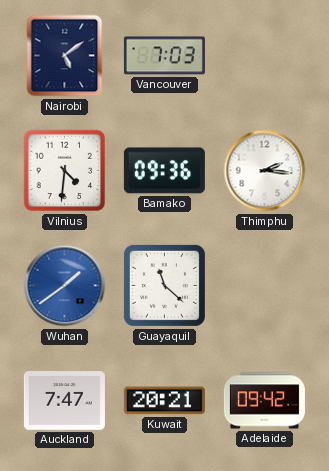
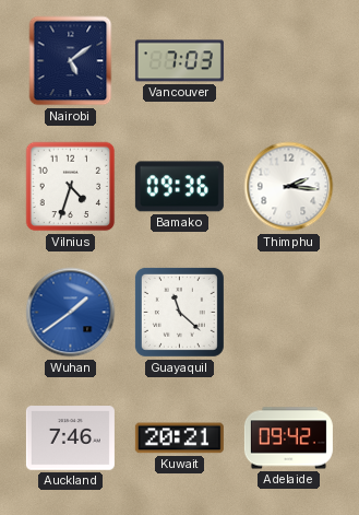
Vilnius: 4:31 -> 4:33
Auckland: 7:47 -> 7:46
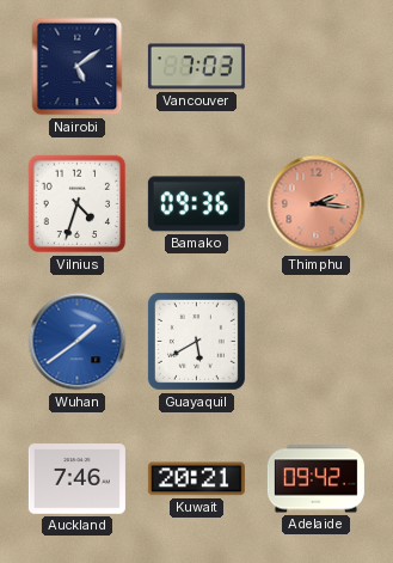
Thimphu dial: white -> salmon
Guayaquil: 11:22 -> 5:40
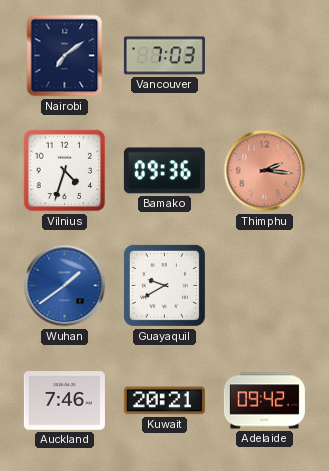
Nairobi: 5:09 -> 7:09
Guayaquil: 5:40 -> 9:40
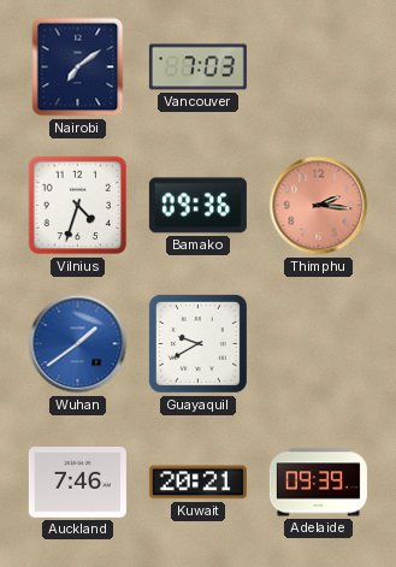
Adelaide: 09:42 -> 09:39
